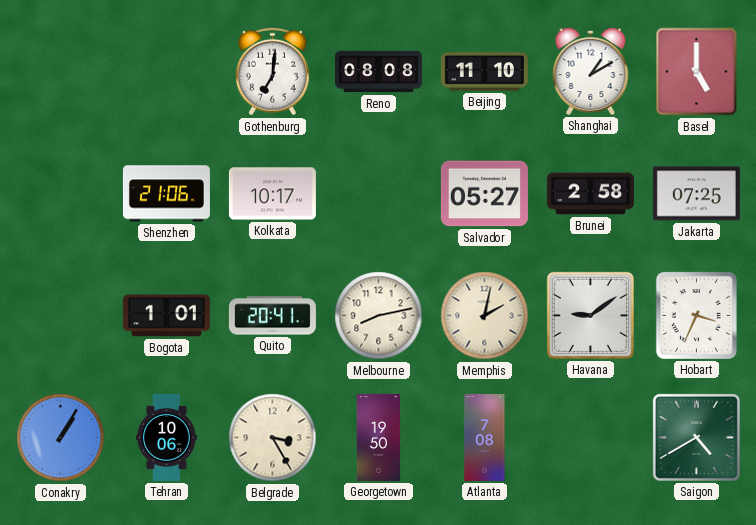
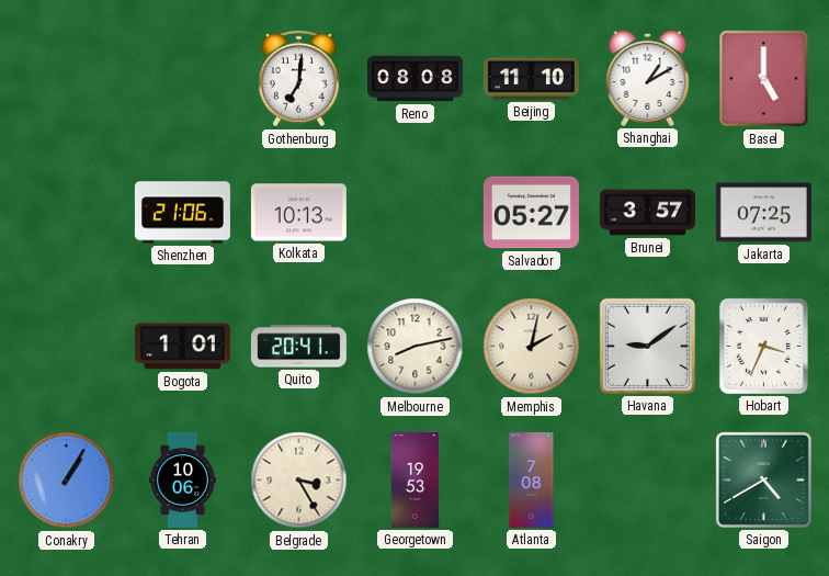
Kolkata: 10:17 -> 10:13
Brunei: 2:58 -> 3:57
Georgetown: 19:50 -> 19:53
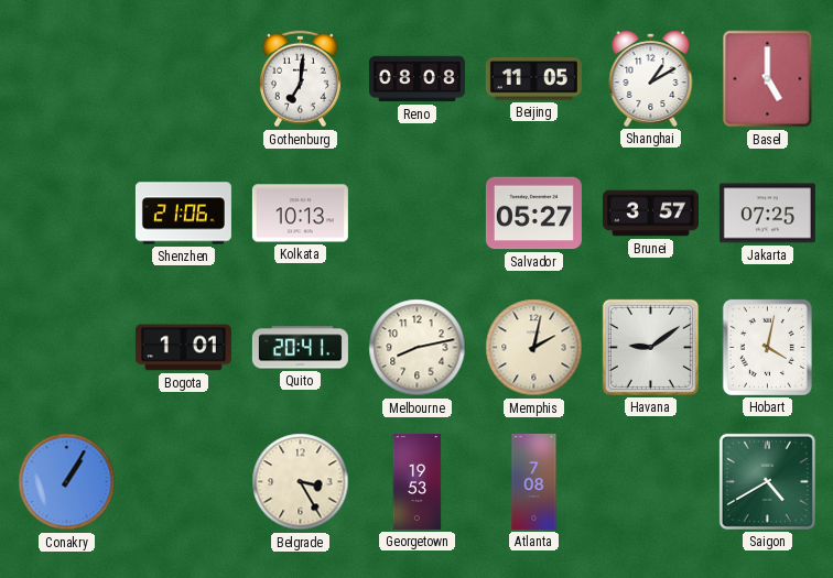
Beijing: 11:10 -> 11:05
Hobart: 3:34 -> 4:02
Tehran: 10:06 -> none
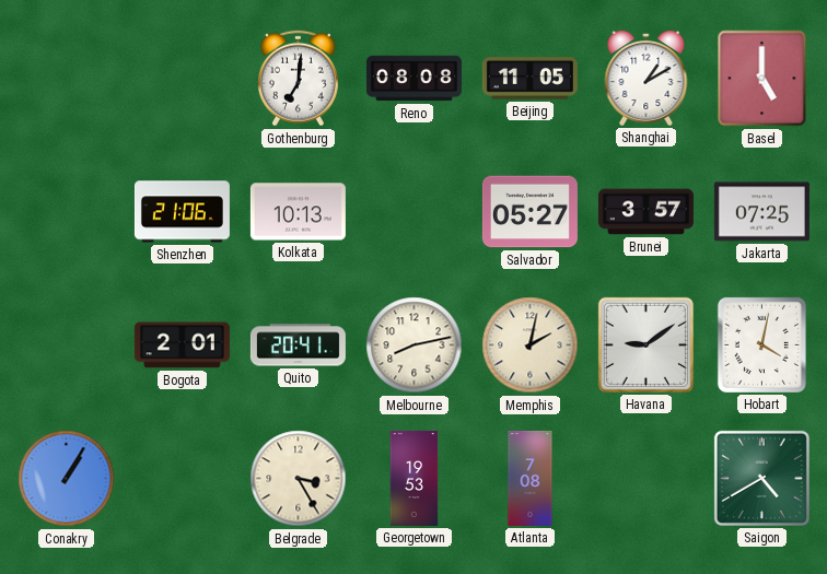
Bogota: 1:01 -> 2:01
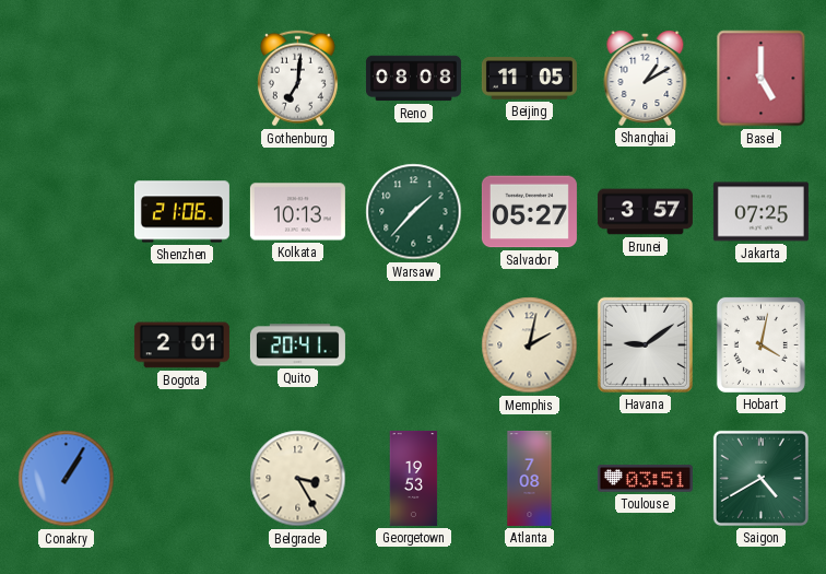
Warsaw: none -> 1:37
Melbourne: 8:13 -> none
Toulouse: none -> 03:51
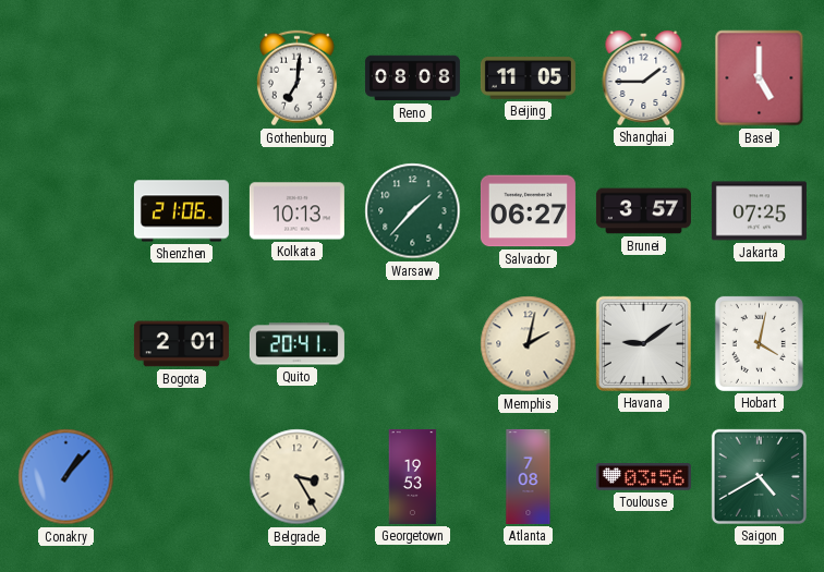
Shanghai: 1:10 -> 1:45
Salvador: 05:27 -> 06:27
Conakry: 1:05 -> 1:07
Toulouse: 03:51 -> 03:56
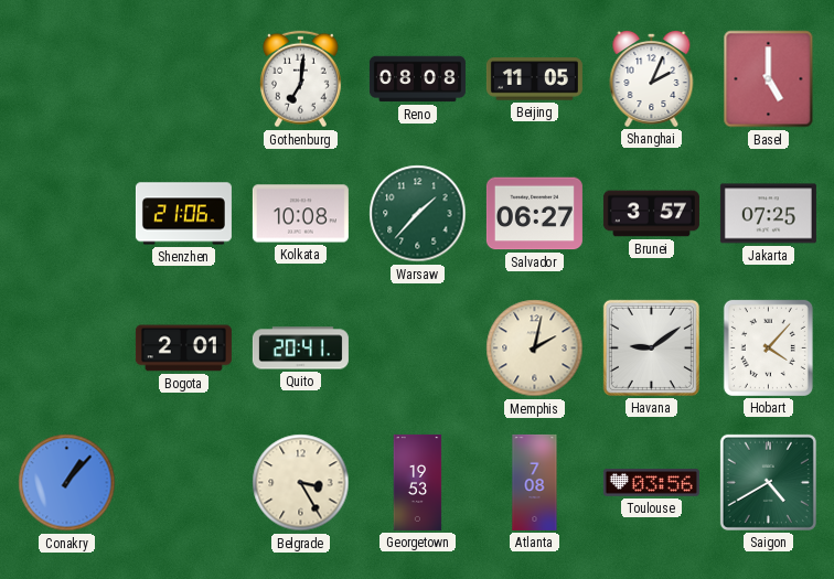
Shanghai: 1:45 -> 2:04
Kolkata: 10:13 -> 10:08
Hobart: 4:02 -> 4:07
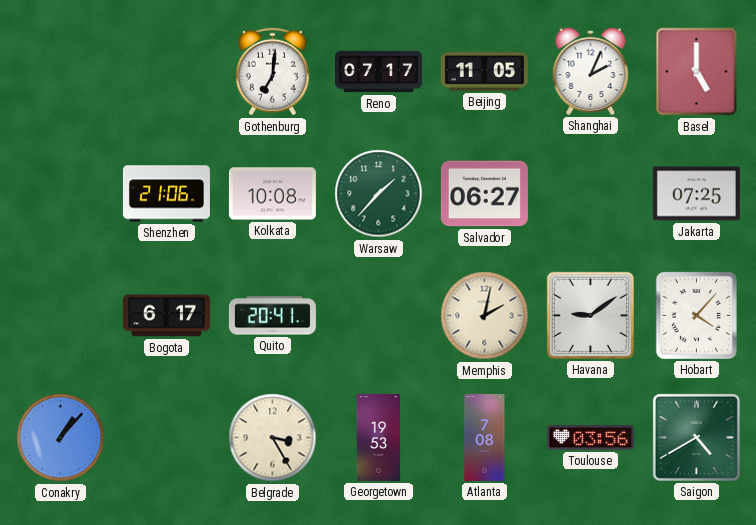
Reno: 08:08 -> 07:17
Brunei: 3:57 -> none
Bogota: 2:01 -> 6:17
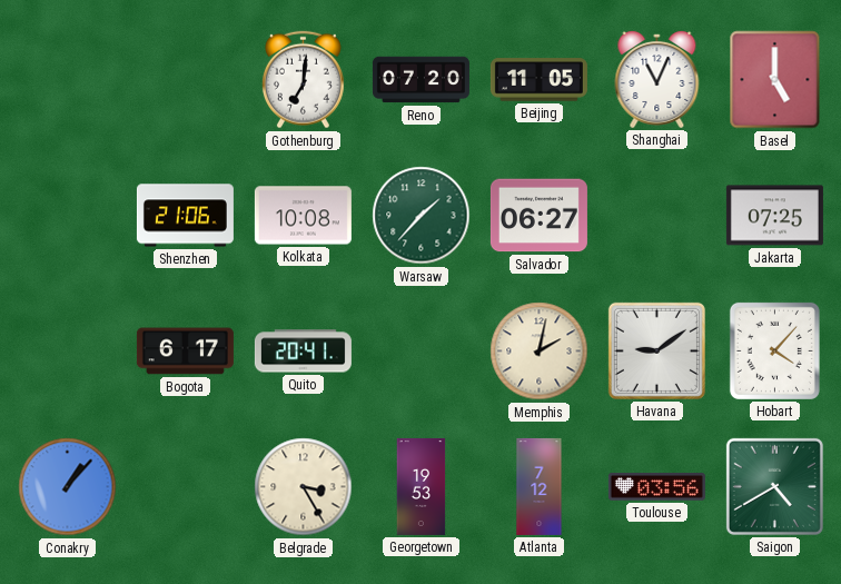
Reno: 07:17 -> 07:20
Shanghai: 2:04 -> 11:04
Atlanta: 7:08 -> 7:12
